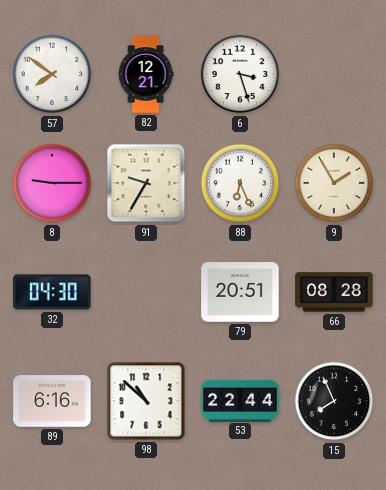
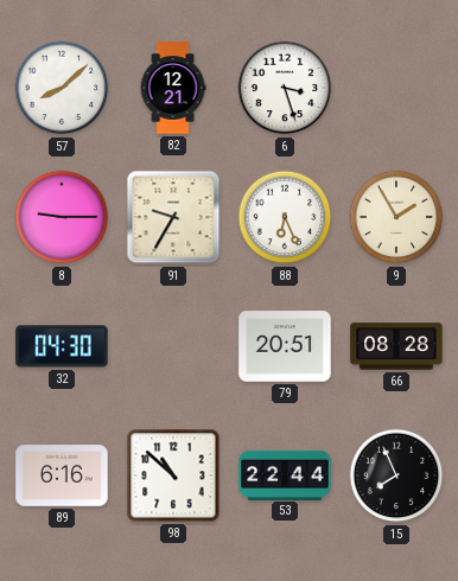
57: 7:51 -> 8:08
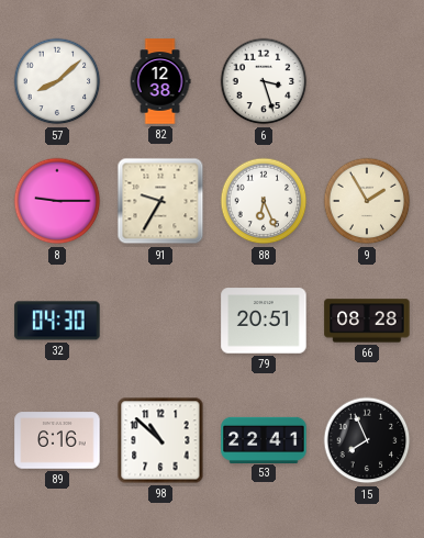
82: 12:21 -> 12:38
53: 22:44 -> 22:41
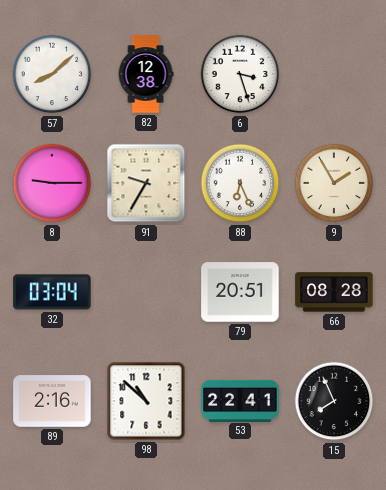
32: 04:30 -> 03:04
89: 6:16 -> 2:16
